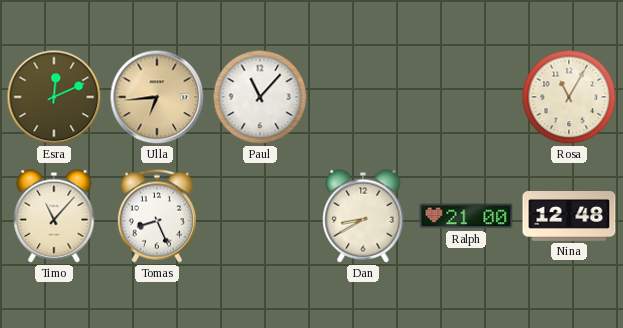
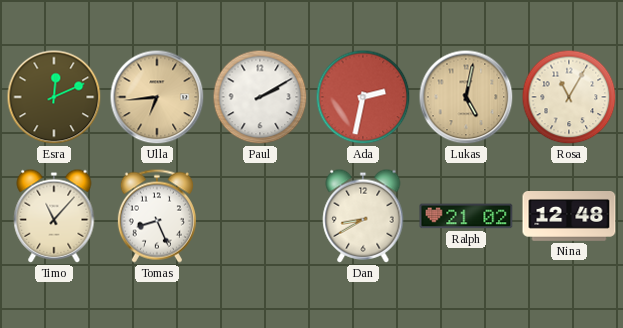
Paul: 11:07 -> 2:10
Ada: none -> 2:32
Lukas: none -> 5:02
Ralph: 21:00 -> 21:02
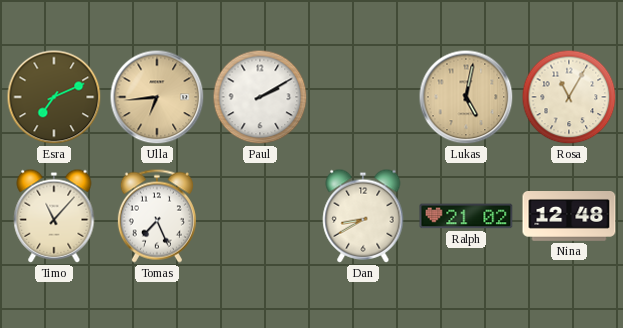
Esra: 12:11 -> 7:11
Ada: 2:32 -> none
Tomas: 8:26 -> 7:26
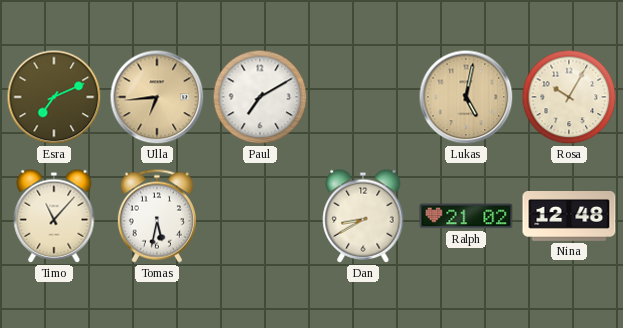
Paul: 2:10 -> 7:10
Rosa: 11:05 -> 10:05
Tomas: 7:26 -> 5:32
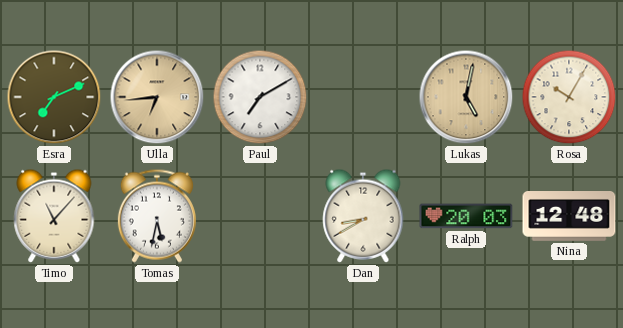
Ralph: 21:02 -> 20:03
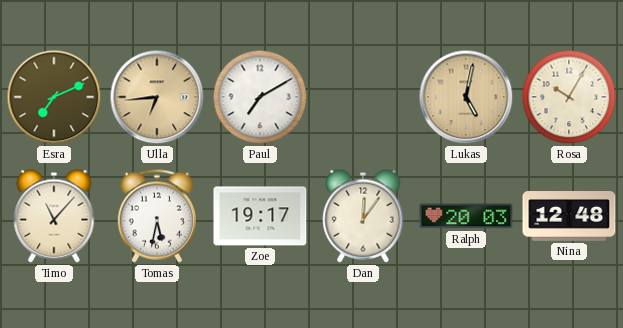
Zoe: none -> 19:17
Dan: 8:40 -> 12:06
